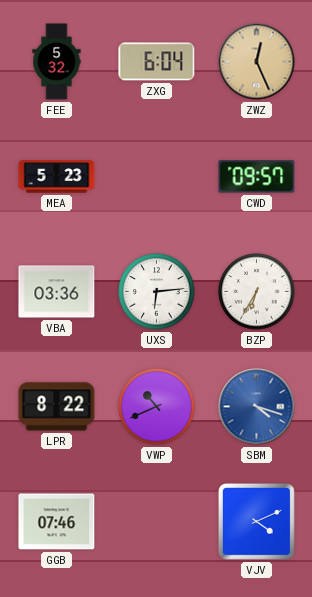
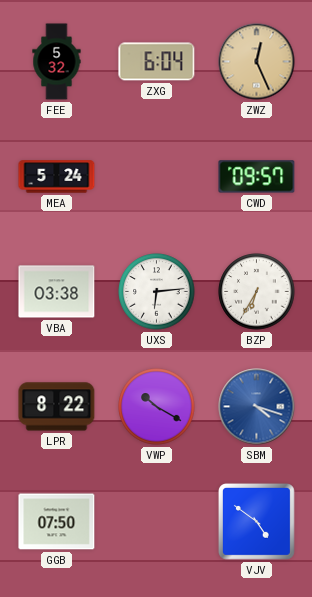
MEA: 5:23 -> 5:24
VBA: 03:36 -> 03:38
VWP: 10:41 -> 10:20
GGB: 07:46 -> 07:50
VJV: 4:11 -> 4:51
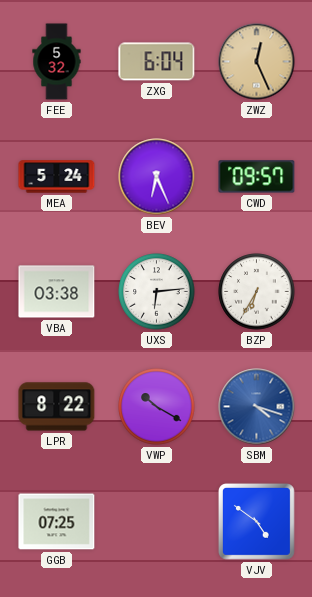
BEV: none -> 6:26
GGB: 07:50 -> 07:25
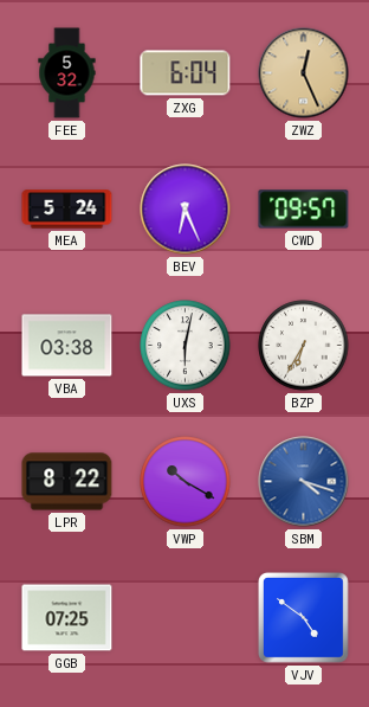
UXS: 6:14 -> 6:02
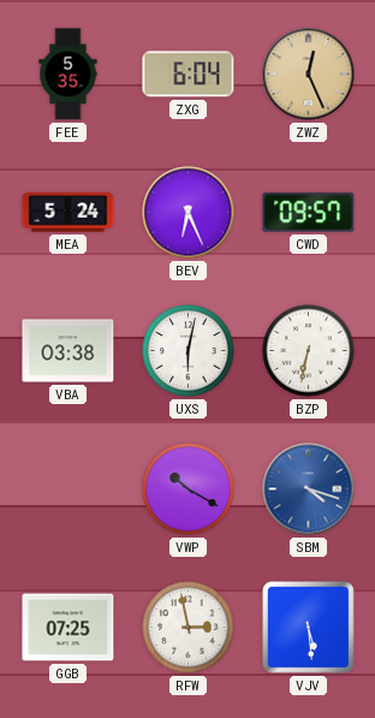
FEE: 5:32 -> 5:35
BZP: 6:35 -> 6:32
LPR: 8:22 -> none
RFW: none -> 2:58
VJV: 4:51 -> 5:29
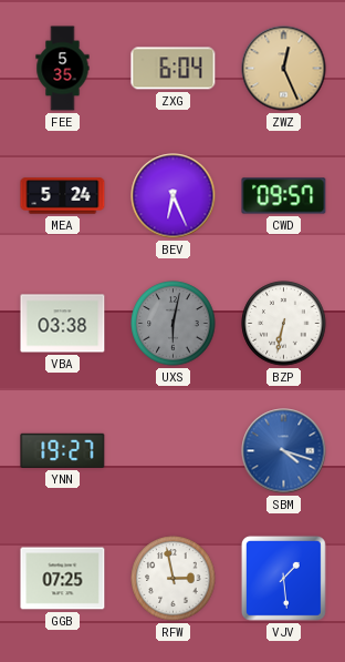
UXS dial: white -> grey
YNN: none -> 19:27
VWP: 10:20 -> none
VJV: 5:29 -> 1:29
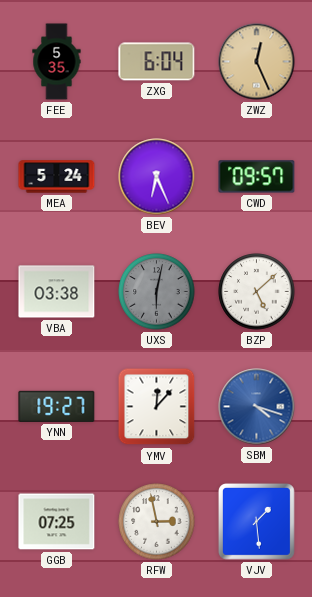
BZP: 6:32 -> 5:08
YMV: none -> 12:07
